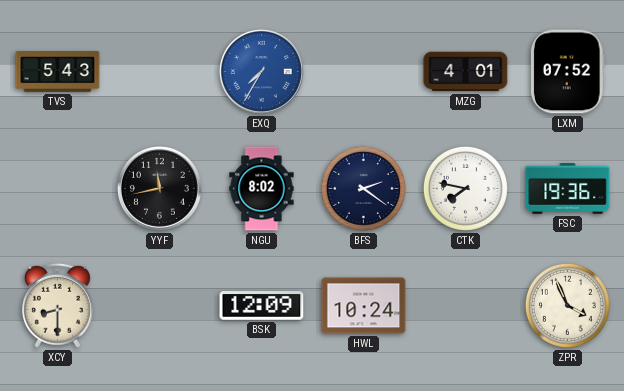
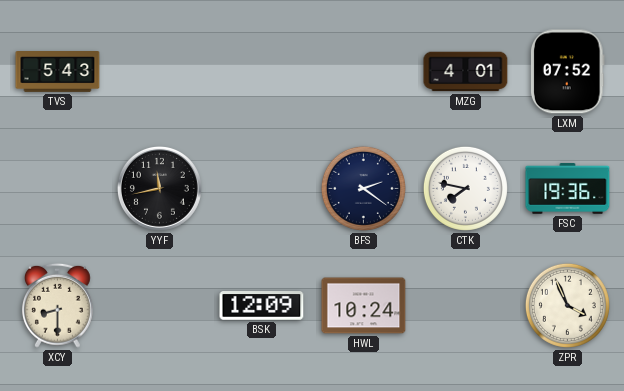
EXQ: 7:35 -> none
NGU: 8:02 -> none
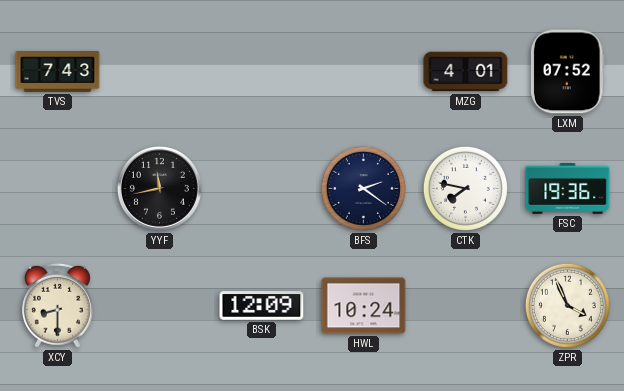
TVS: 5:43 -> 7:43
